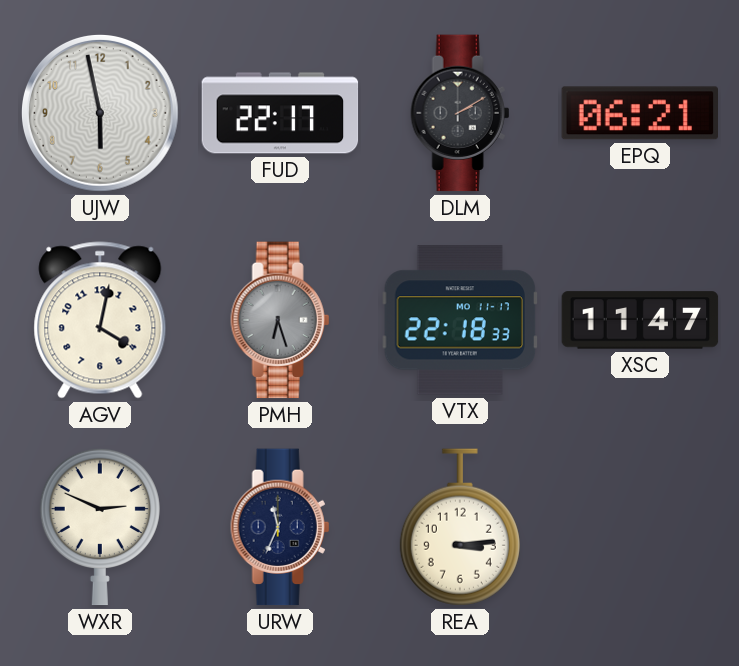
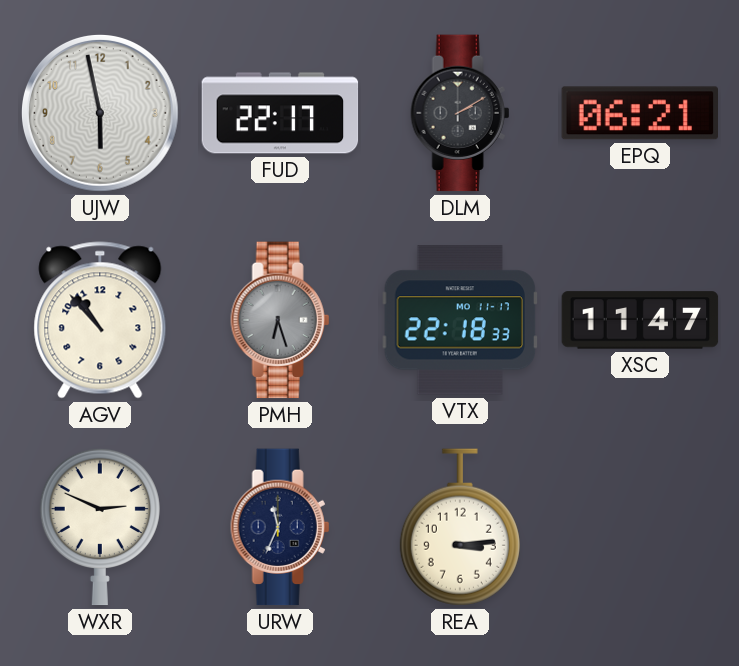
AGV: 4:02 -> 10:53
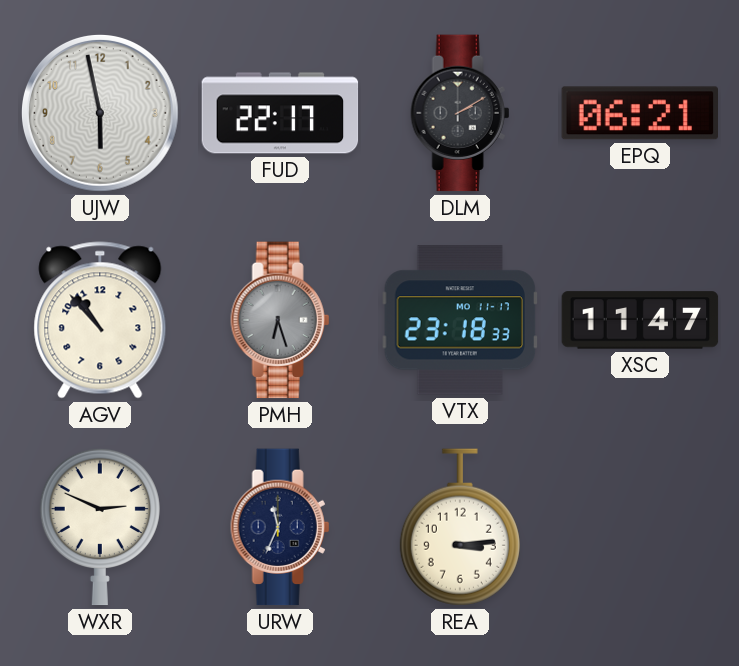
VTX: 22:18 -> 23:18
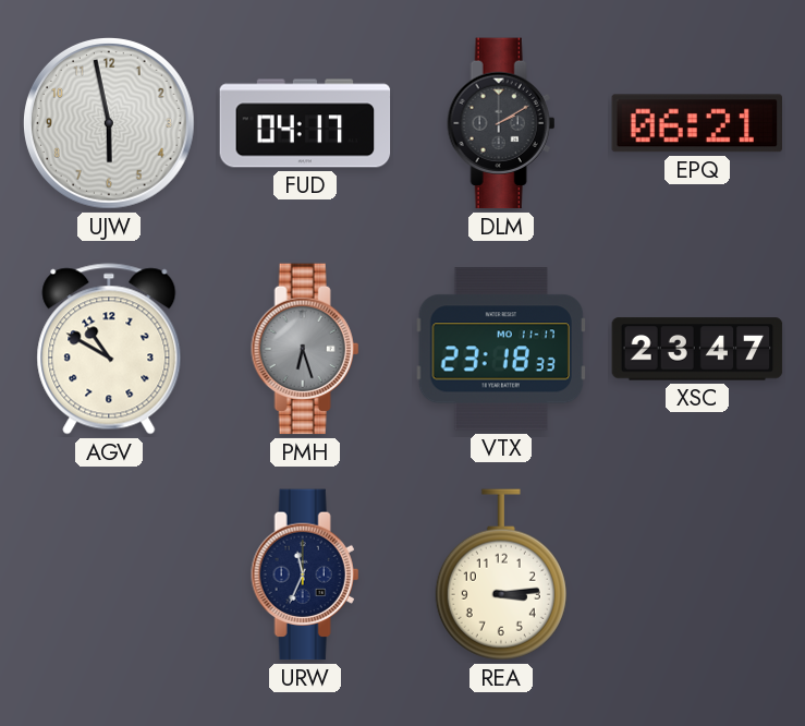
FUD: 22:17 -> 04:17
AGV: 10:53 -> 10:50
XSC: 11:47 -> 23:47
WXR: 2:49 -> none
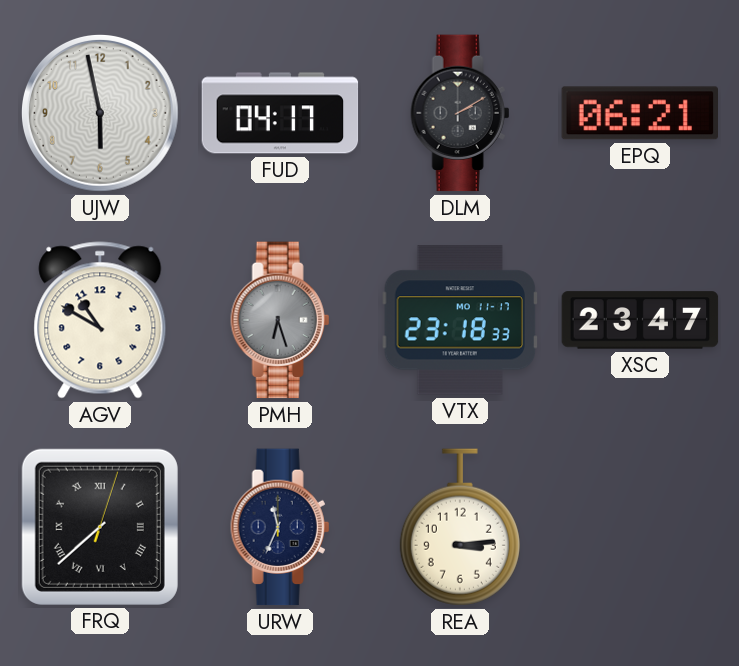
FRQ: none -> 7:38
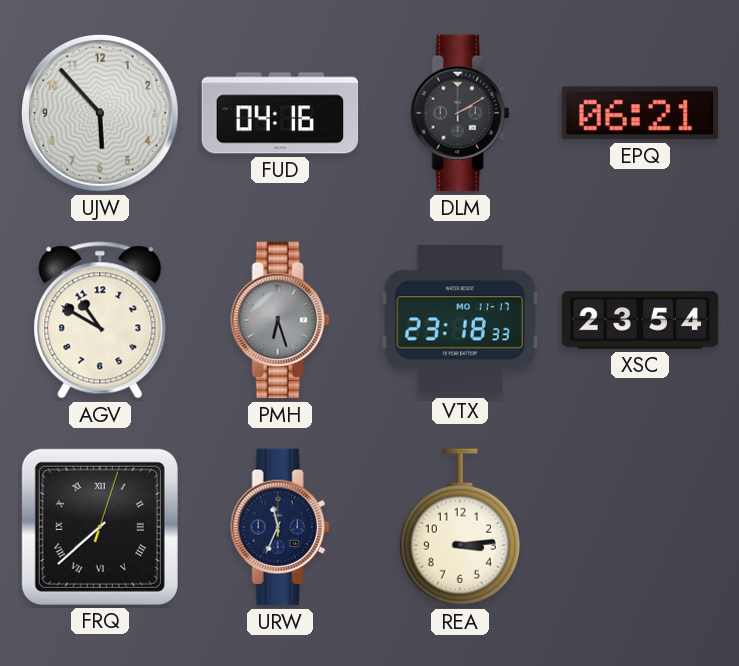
UJW: 5:58 -> 5:53
FUD: 04:17 -> 04:16
XSC: 23:47 -> 23:54
